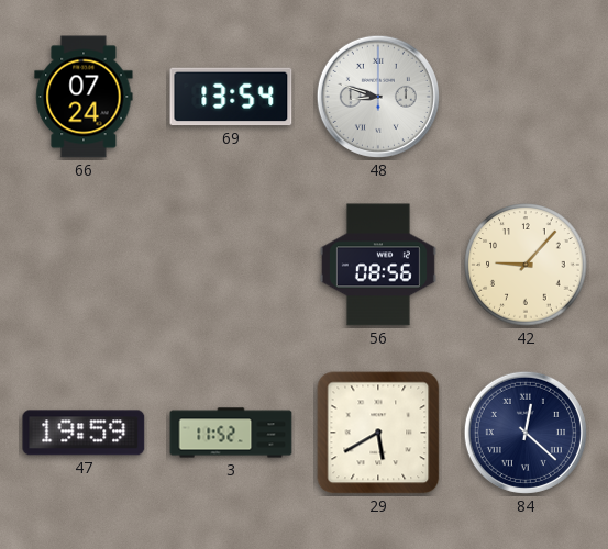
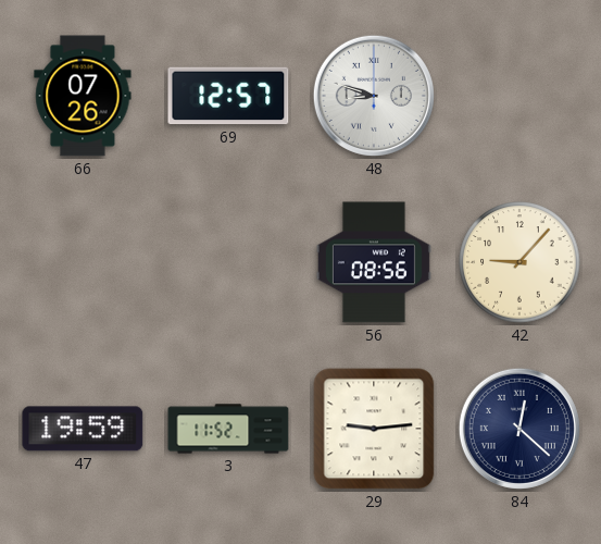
66: 07:24 -> 07:26
69: 13:54 -> 12:57
29: 5:40 -> 9:14
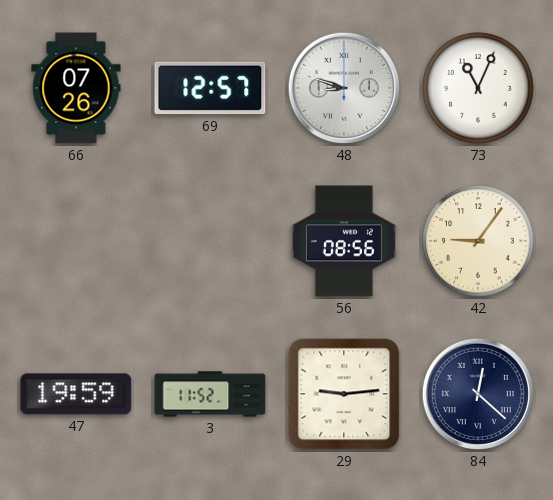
73: none -> 11:04
42: 9:07 -> 9:06
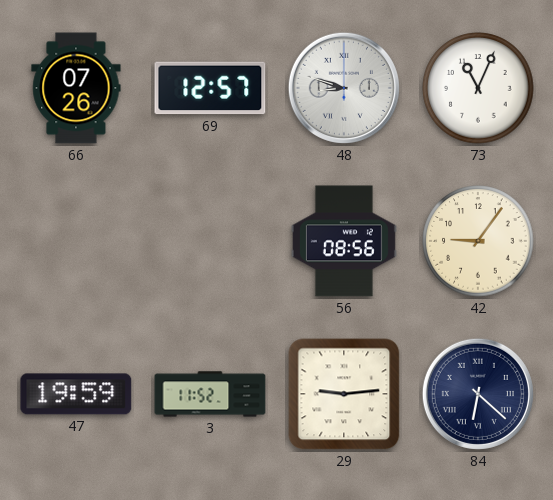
84: 12:22 -> 6:22
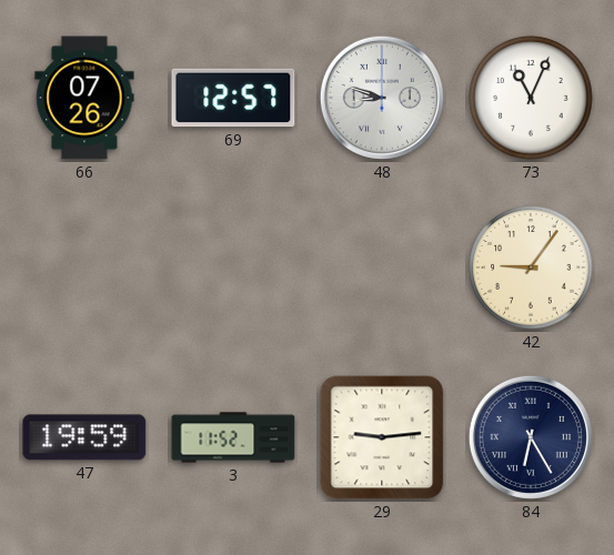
56: 08:56 -> none
84: 6:22 -> 6:25
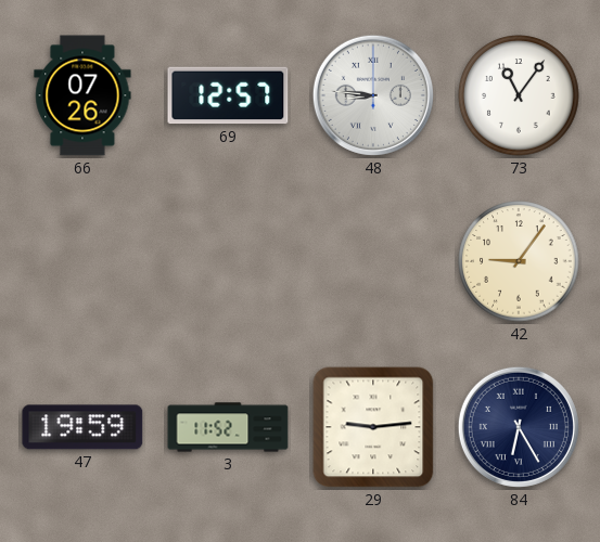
48: 8:48 -> 8:46
73: 11:04 -> 11:06
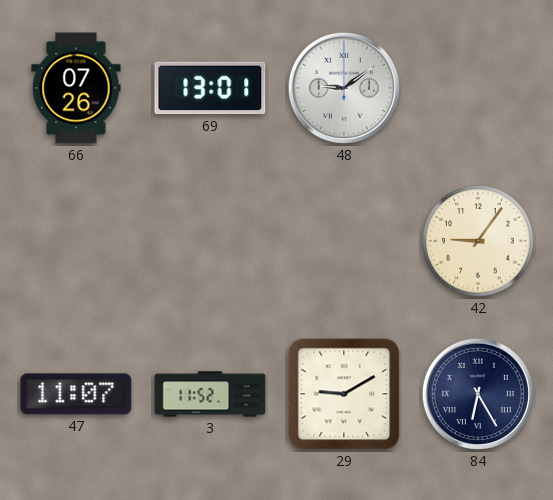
69: 12:57 -> 13:01
48: 8:46 -> 9:09
73: 11:06 -> none
47: 19:59 -> 11:07
29: 9:14 -> 9:10
